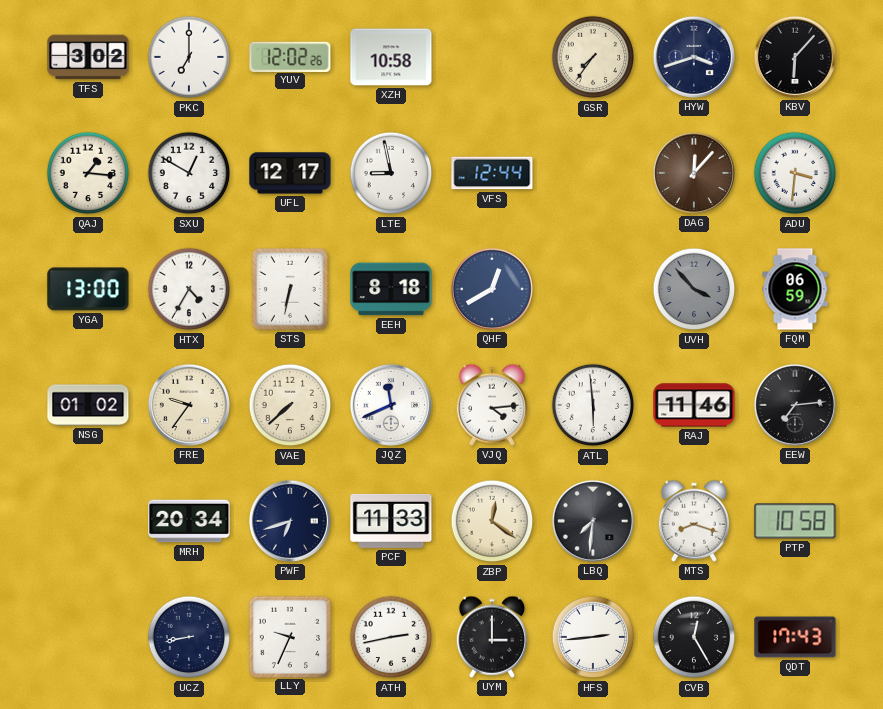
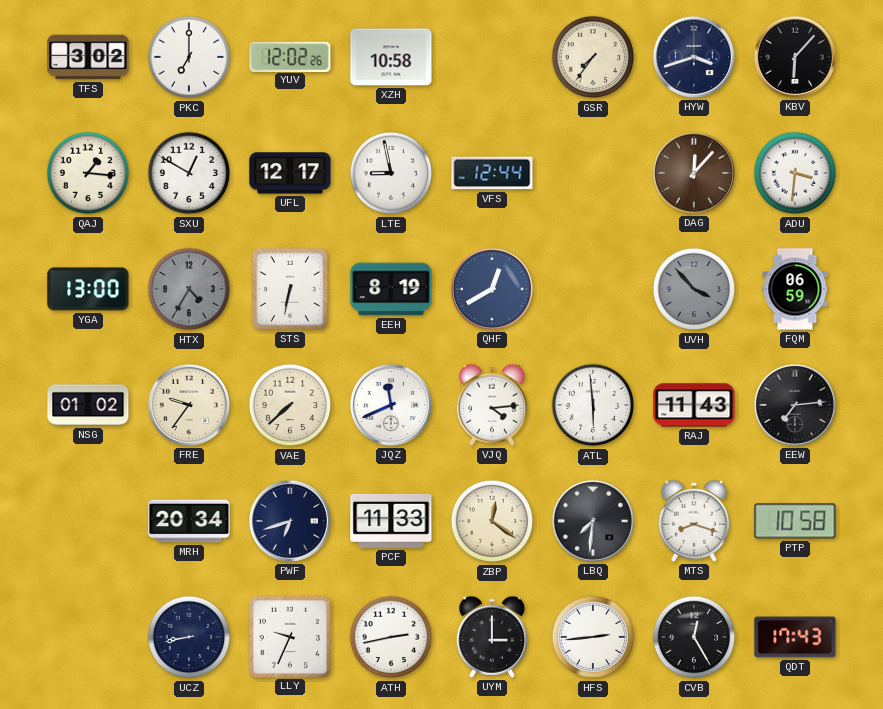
HTX dial: white -> grey
EEH: 8:18 -> 8:19
RAJ: 11:46 -> 11:43
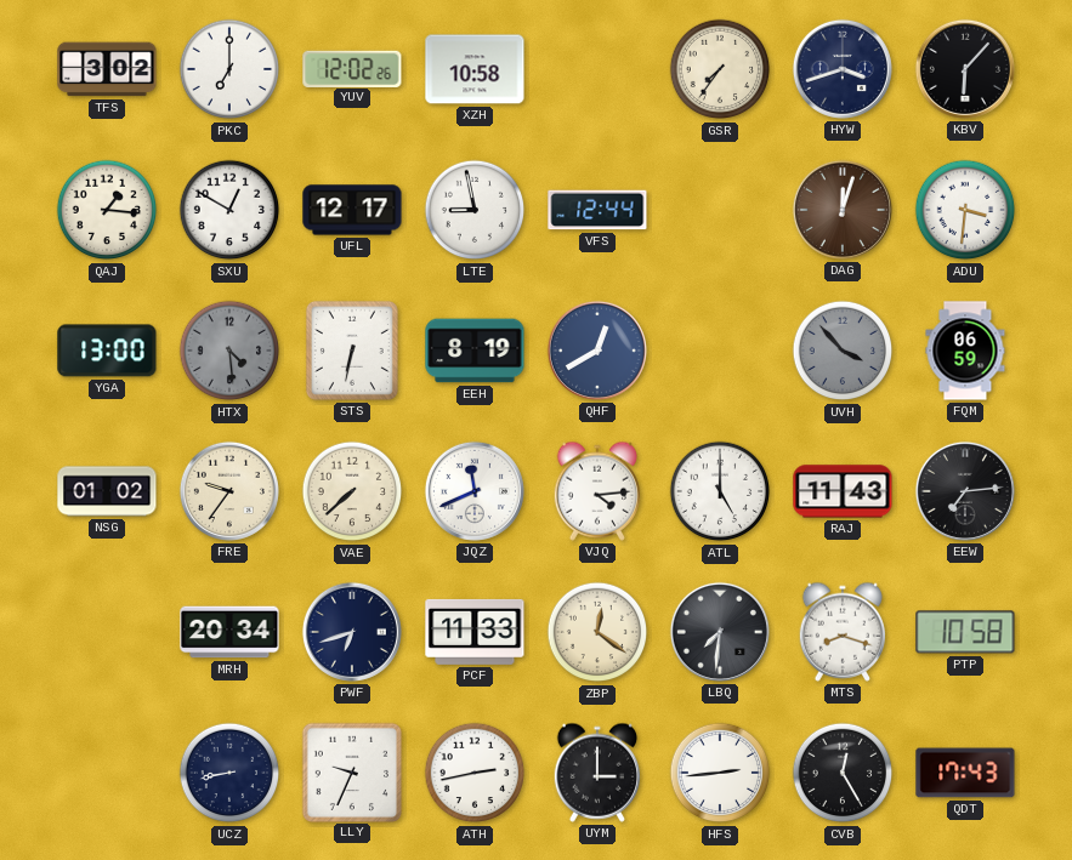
DAG: 12:07 -> 12:03
HTX: 4:35 -> 4:29
ATL: 5:59 -> 5:00
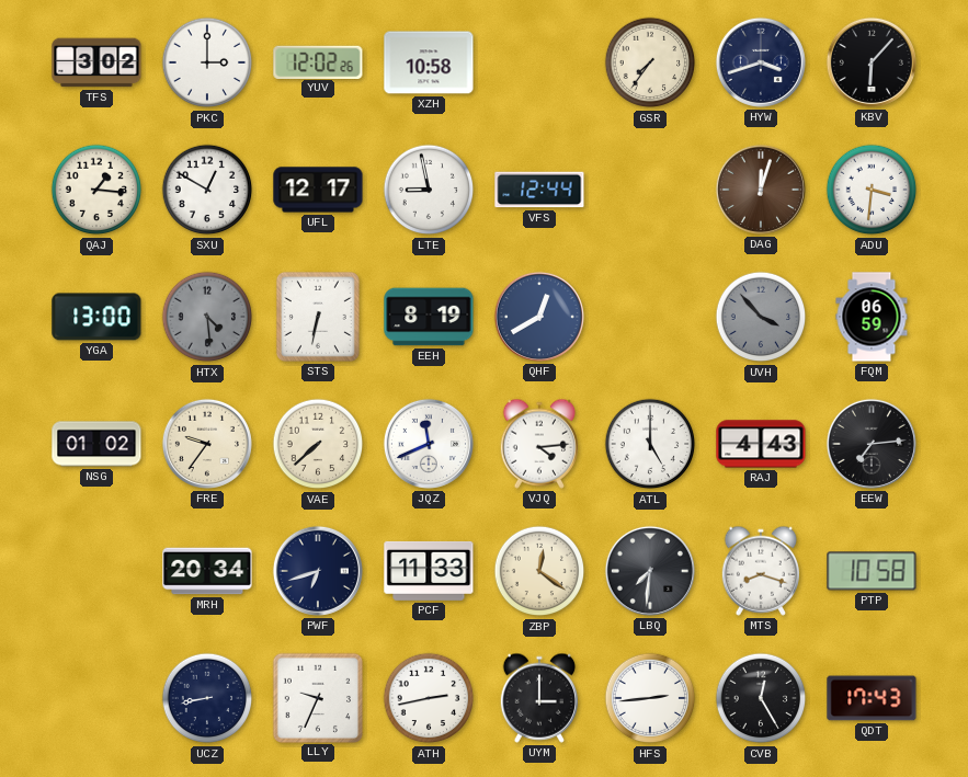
PKC: 7:00 -> 3:00
RAJ: 11:43 -> 4:43
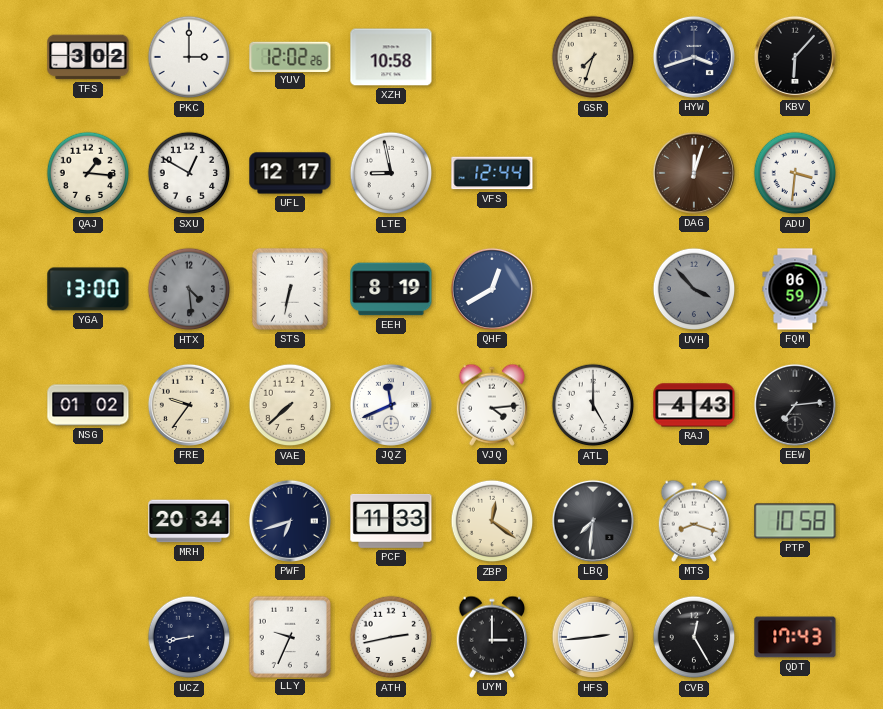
GSR: 7:36 -> 7:33
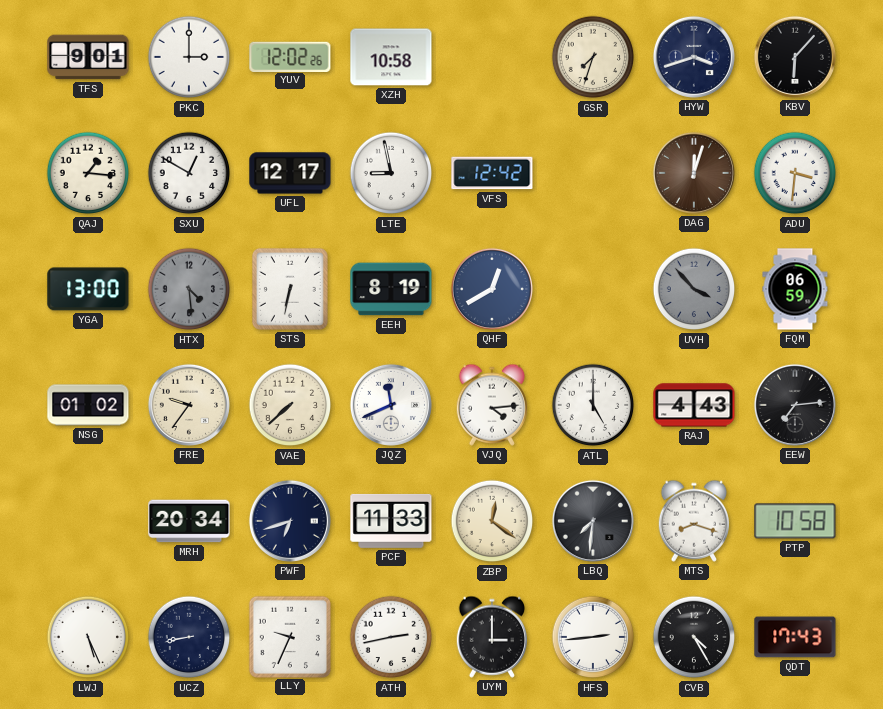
TFS: 3:02 -> 9:01
VFS: 12:44 -> 12:42
LWJ: none -> 5:26
CVB: 12:25 -> 4:25
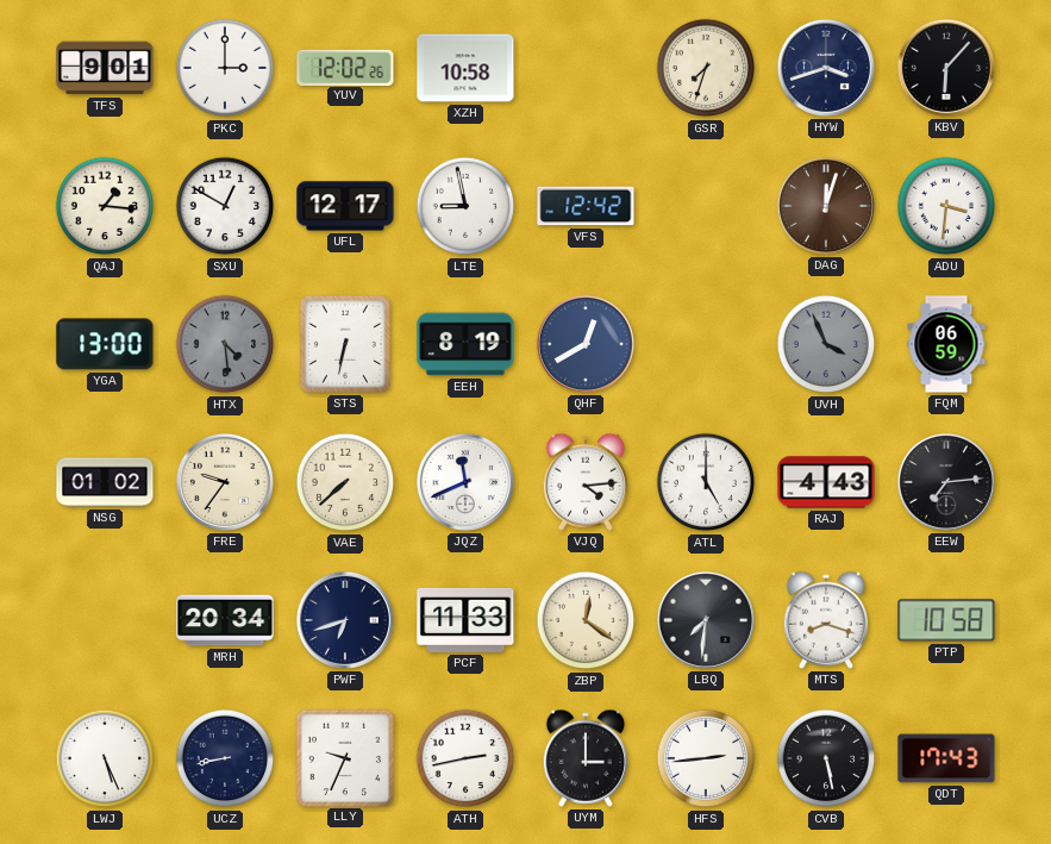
UVH: 3:53 -> 3:56
CVB: 4:25 -> 5:28
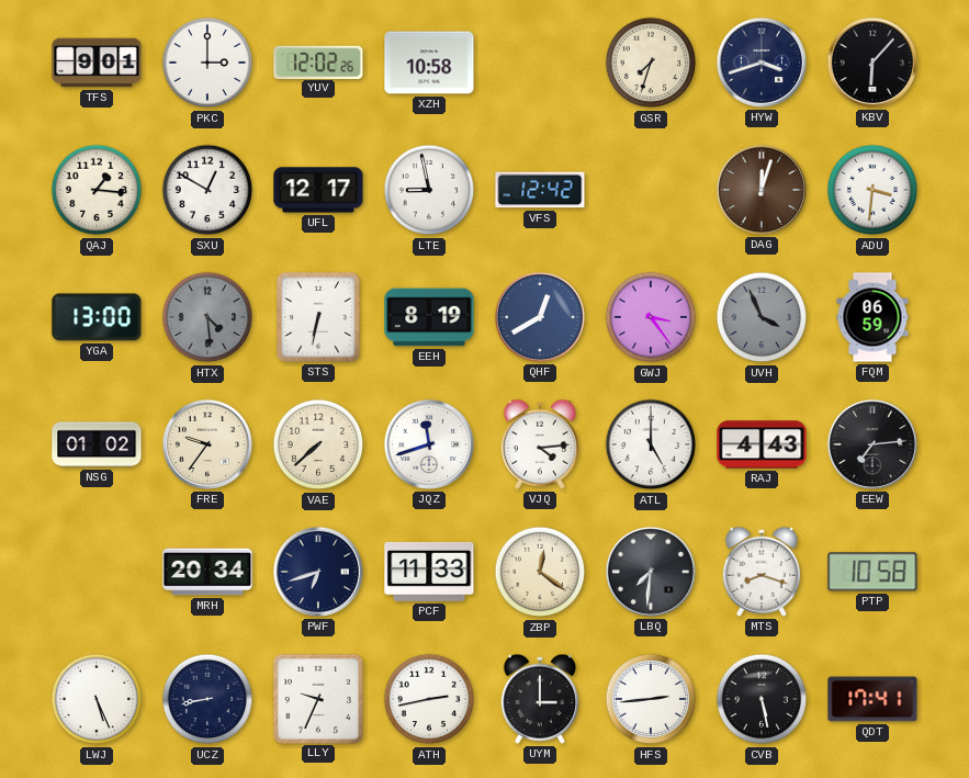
GWJ: none -> 3:24
JQZ: 11:41 -> 11:42
QDT: 17:43 -> 17:41
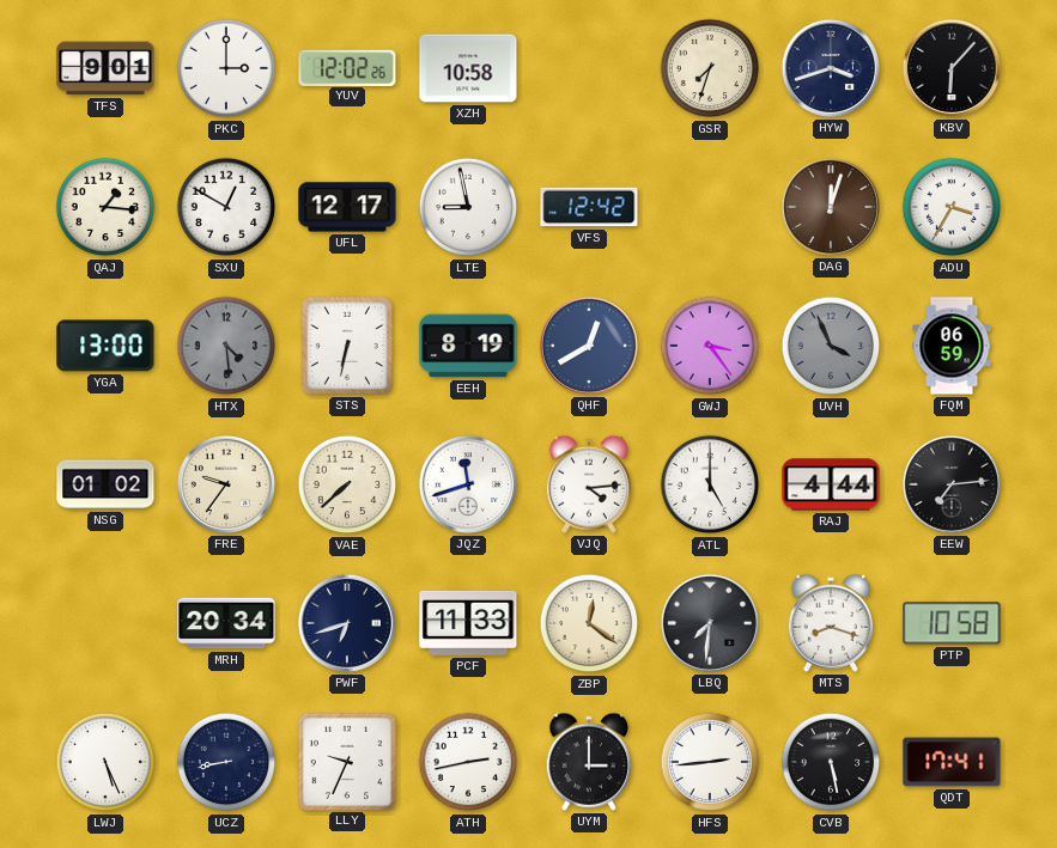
ADU: 3:31 -> 3:35
RAJ: 4:43 -> 4:44
